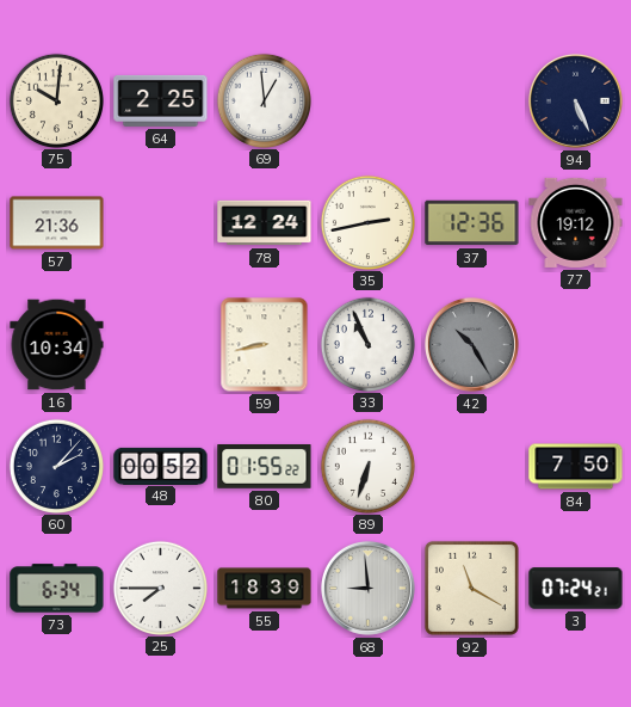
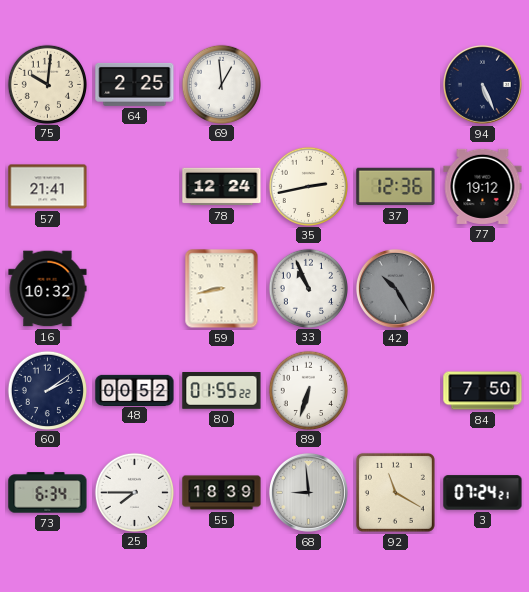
57: 21:36 -> 21:41
16: 10:34 -> 10:32
60: 2:07 -> 2:09
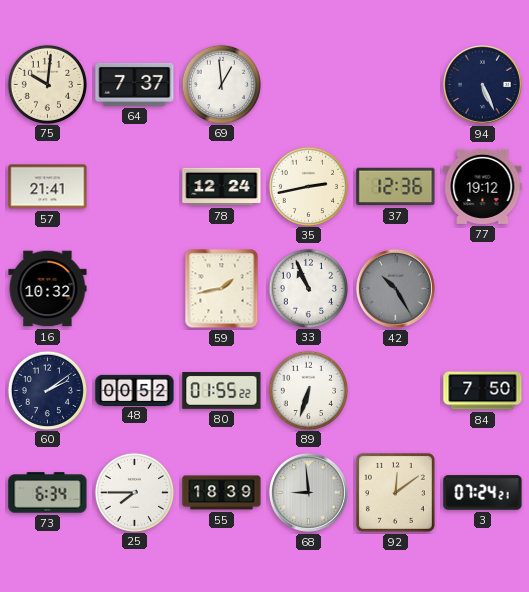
64: 2:25 -> 7:37
59: 8:43 -> 1:43
92: 11:20 -> 12:09
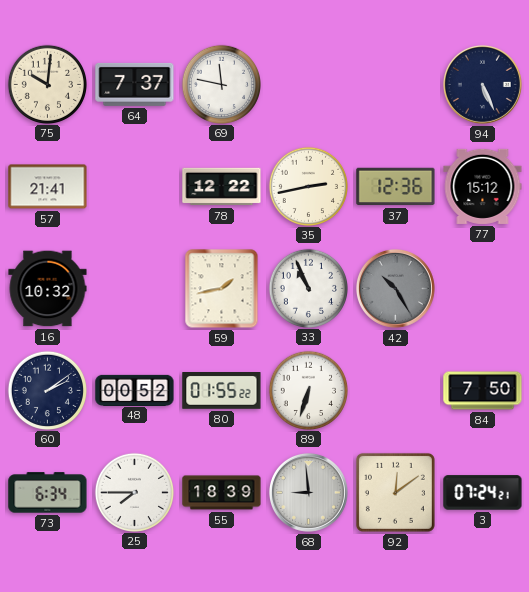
69: 12:59 -> 11:47
78: 12:24 -> 12:22
77: 19:12 -> 15:12
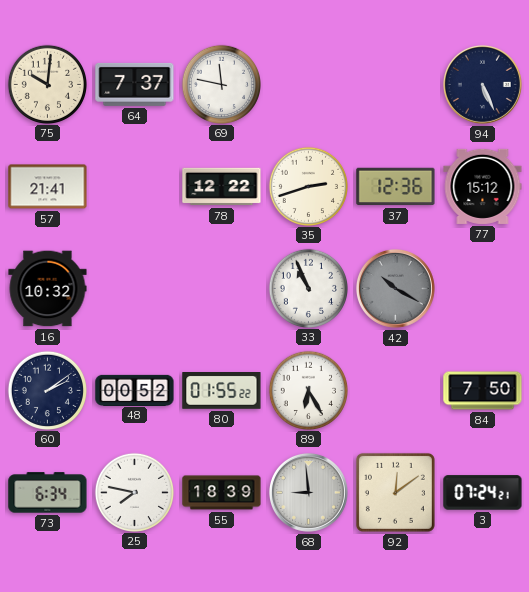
35: 2:43 -> 2:42
59: 1:43 -> none
42: 10:25 -> 10:20
89: 6:33 -> 6:25
25: 7:45 -> 7:47
